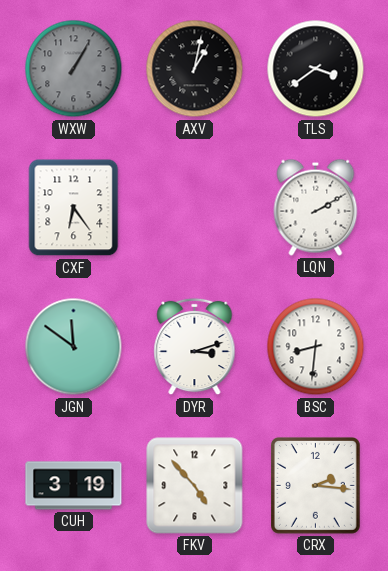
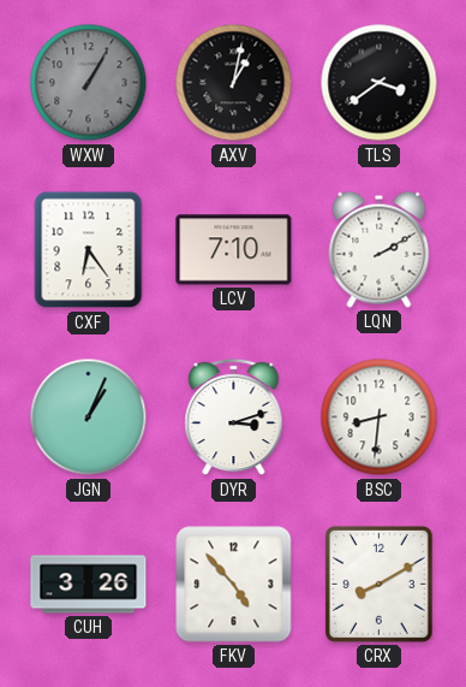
LCV: none -> 7:10
JGN: 11:51 -> 1:04
CUH: 3:19 -> 3:26
CRX: 2:16 -> 8:10
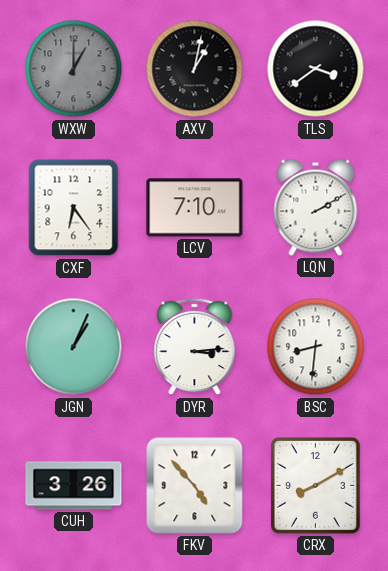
WXW: 1:05 -> 1:00
DYR: 3:12 -> 3:14
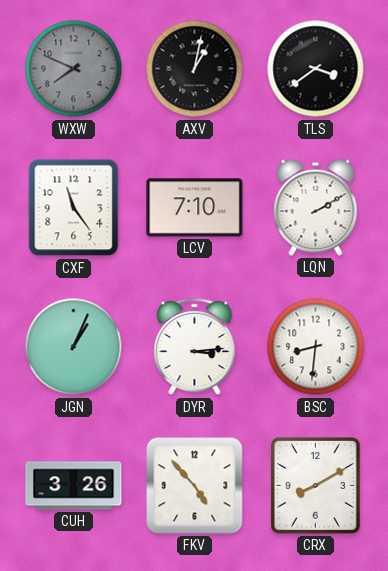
WXW: 1:00 -> 7:49
CXF: 6:24 -> 11:24
